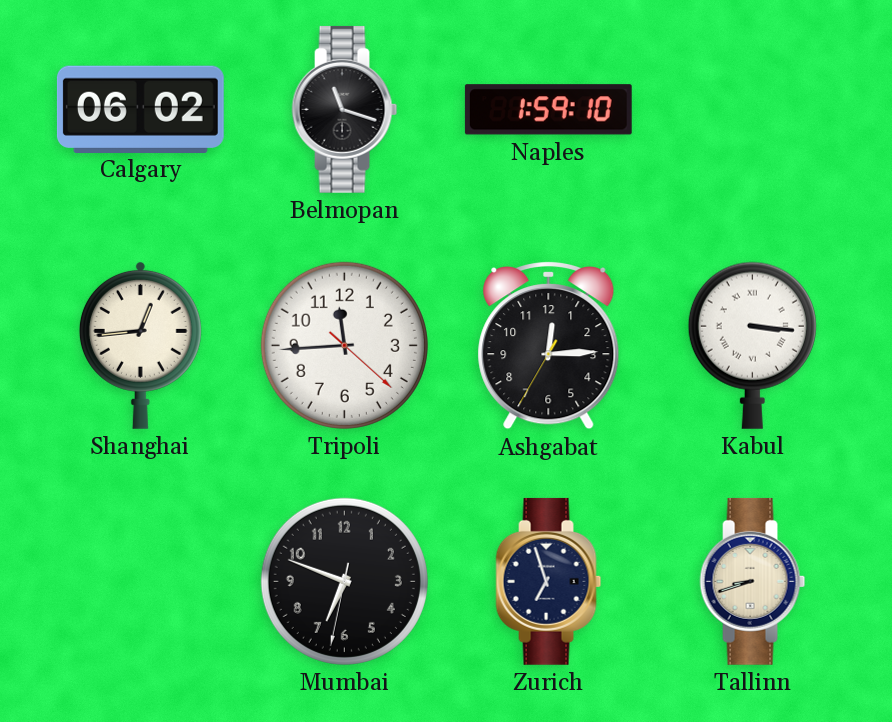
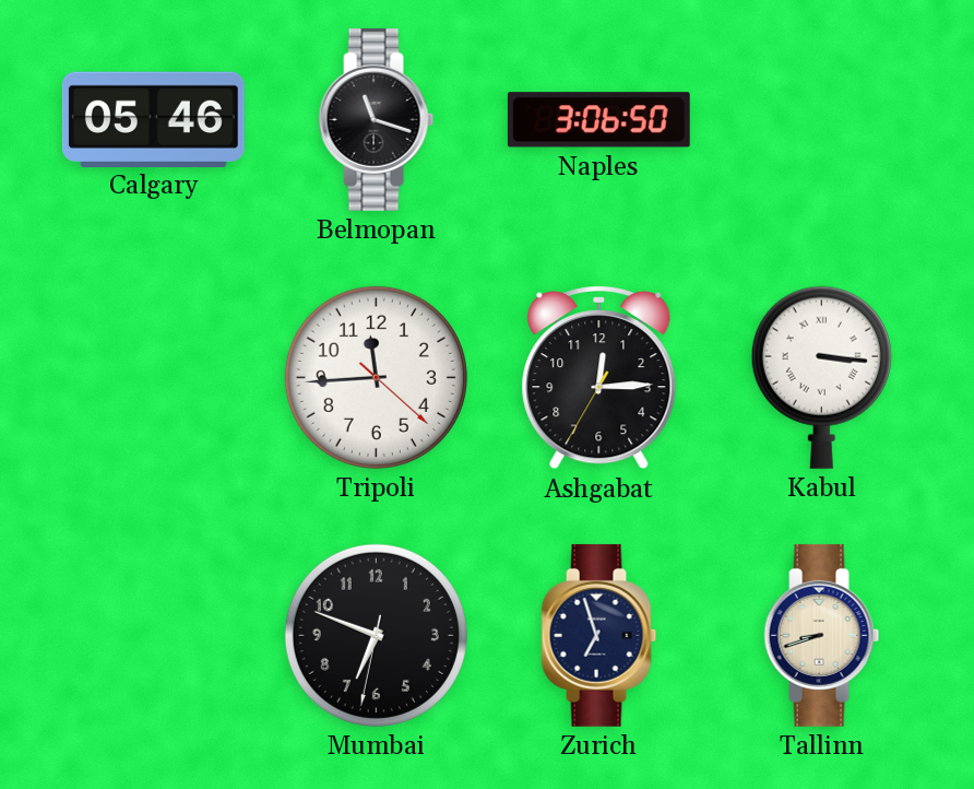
Calgary: 06:02 -> 05:46
Naples: 1:59 -> 3:06
Shanghai: 12:44 -> none
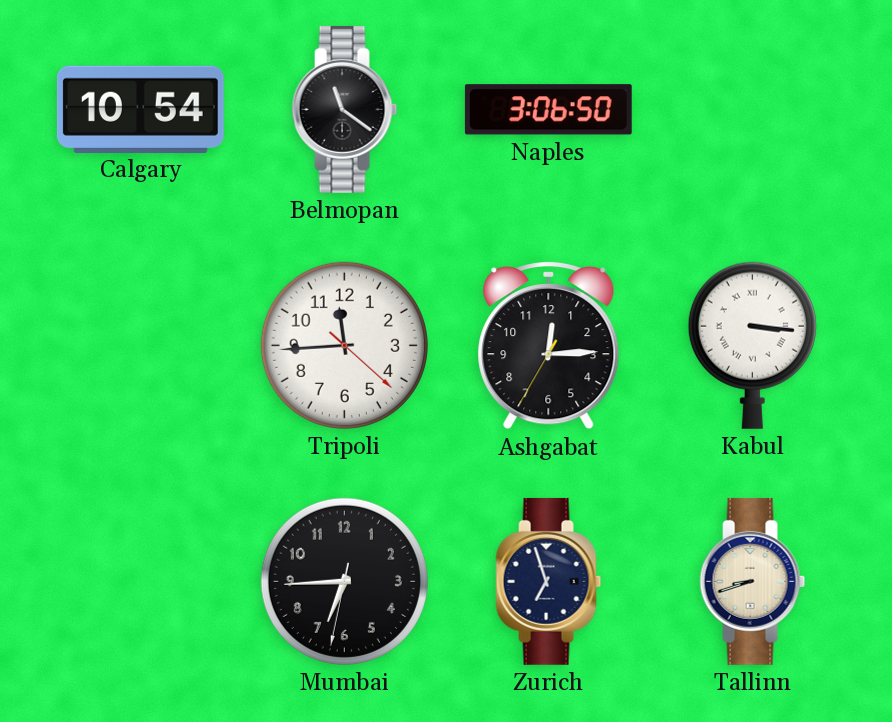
Calgary: 05:46 -> 10:54
Belmopan: 11:18 -> 11:21
Mumbai: 6:48 -> 6:44
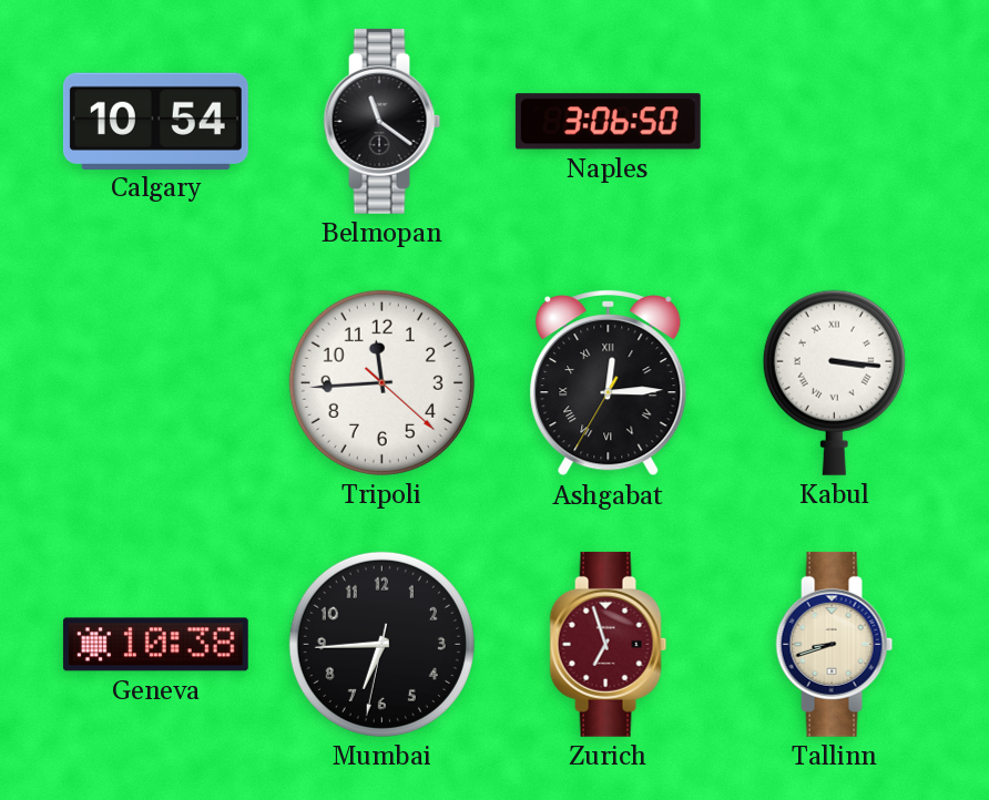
Ashgabat numerals: Arabic -> Roman
Geneva: none -> 10:38
Zurich dial: navy -> burgundy
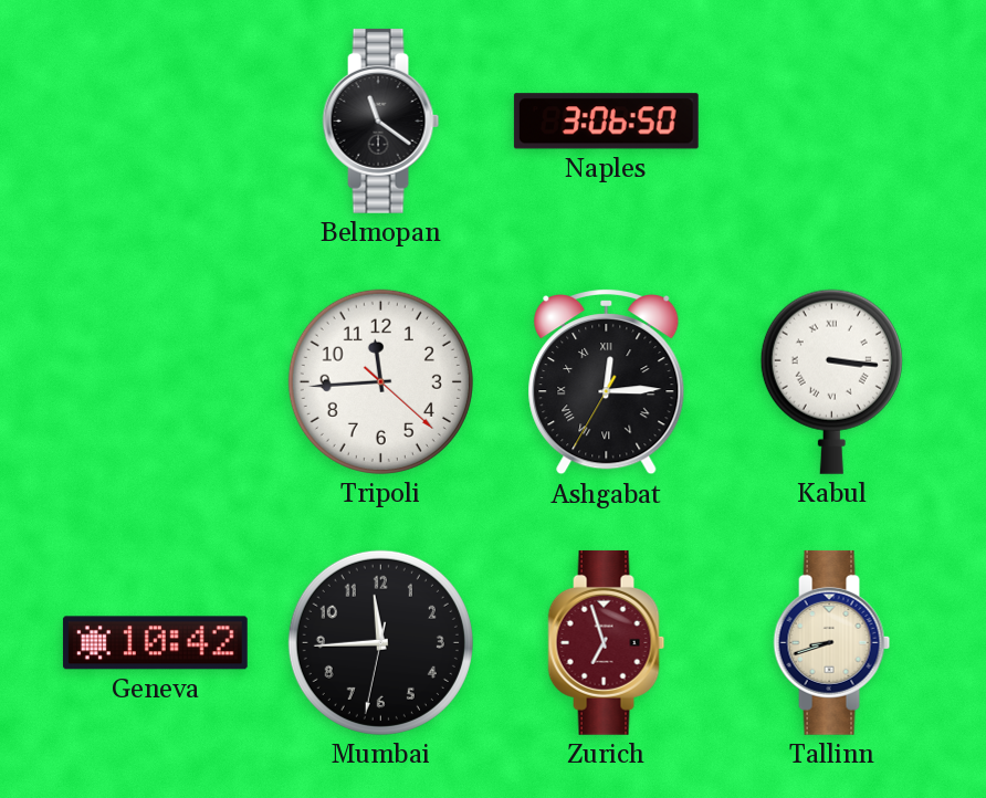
Calgary: 10:54 -> none
Geneva: 10:38 -> 10:42
Mumbai: 6:44 -> 11:44
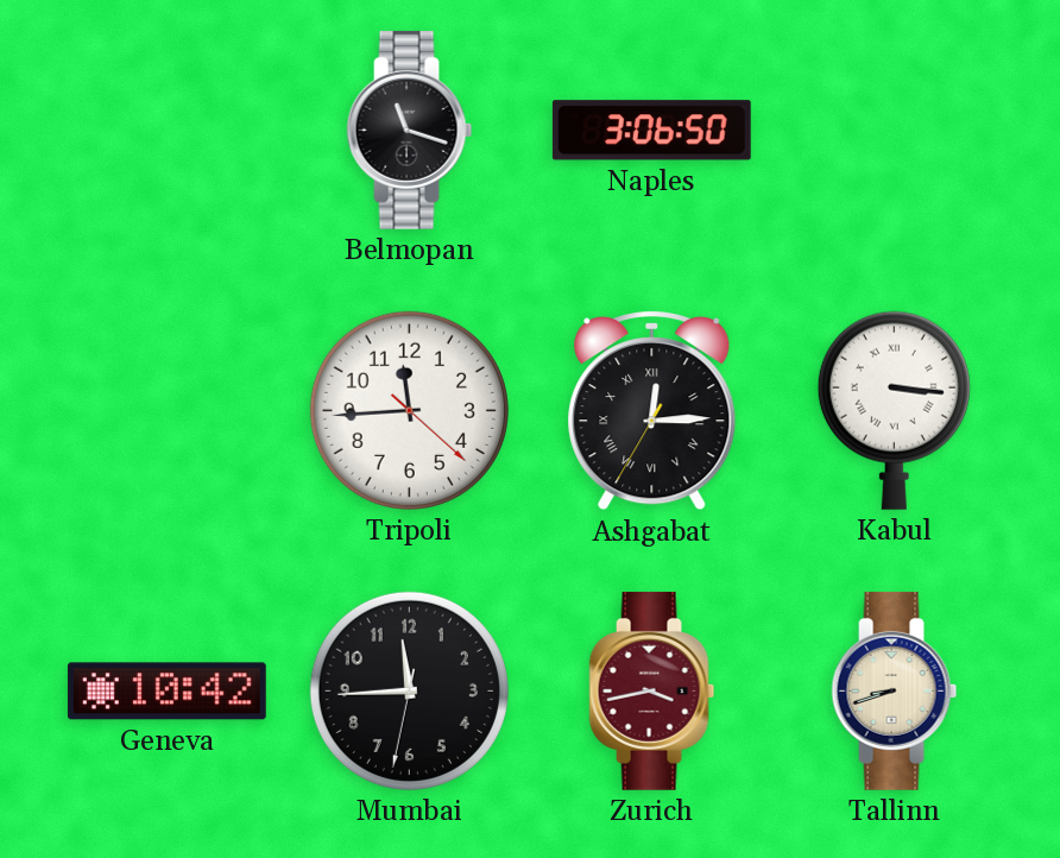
Belmopan: 11:21 -> 11:18
Zurich: 6:57 -> 3:43
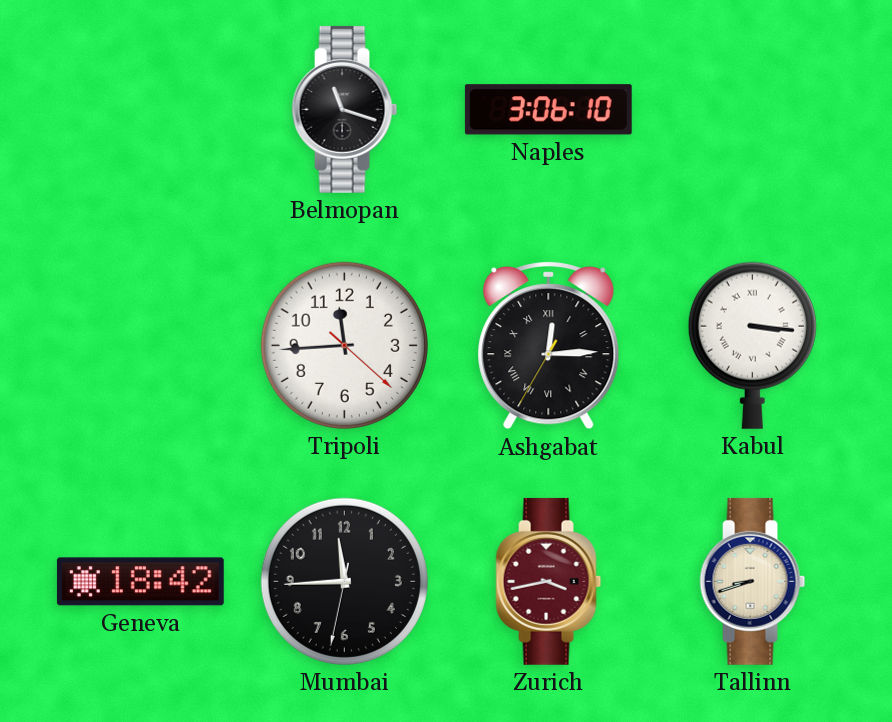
Naples: 3:06:50 -> 3:06:10
Geneva: 10:42 -> 18:42
